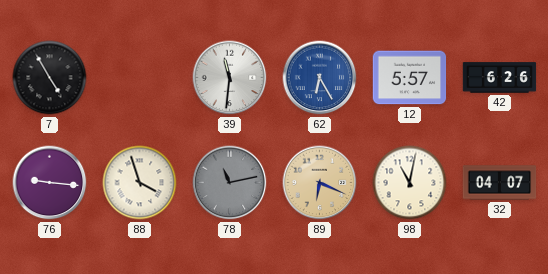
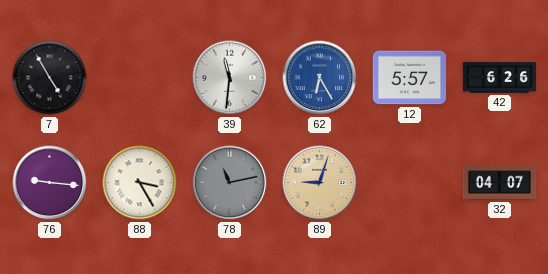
88: 3:57 -> 3:25
89: 6:19 -> 9:03
98: 11:02 -> none
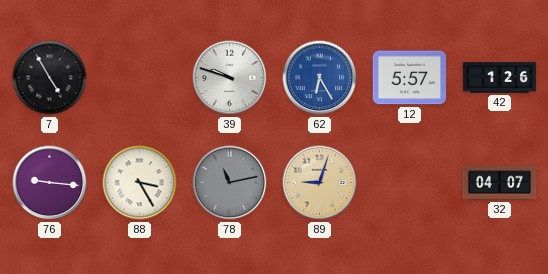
39: 11:31 -> 9:48
42: 6:26 -> 1:26
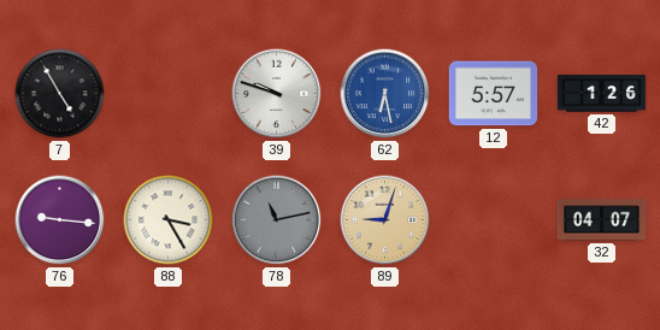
62: 6:25 -> 6:28
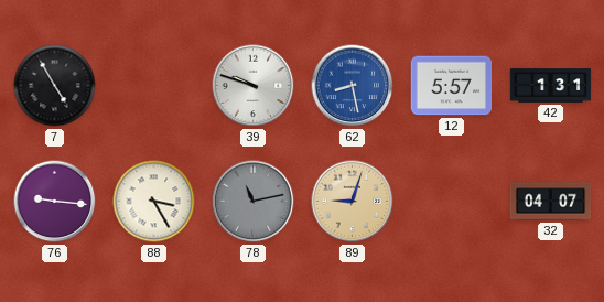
62: 6:28 -> 8:28
42: 1:26 -> 1:31
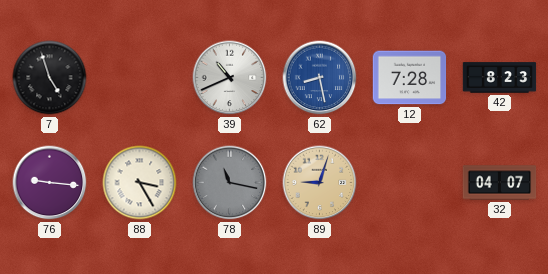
7: 4:55 -> 4:57
39: 9:48 -> 10:41
12: 5:57 -> 7:28
42: 1:31 -> 8:23
78: 11:13 -> 11:17
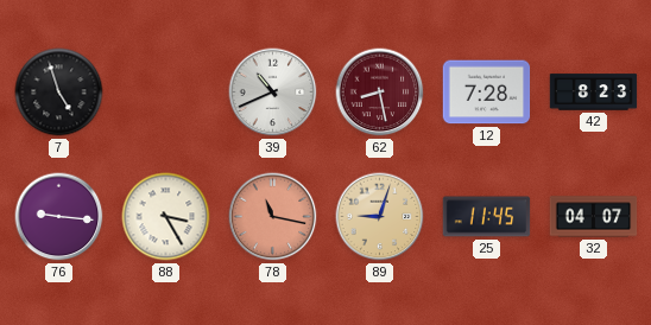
62 dial: blue -> burgundy
78 dial: grey -> salmon
25: none -> 11:45
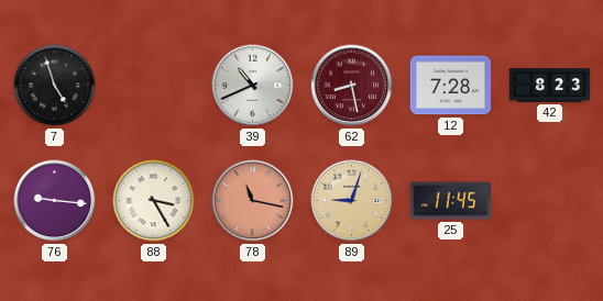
32: 04:07 -> none
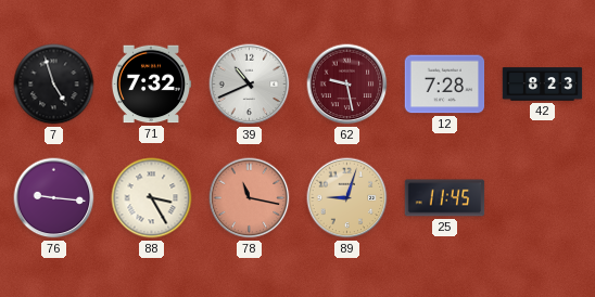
71: none -> 7:32
62: 8:28 -> 9:28
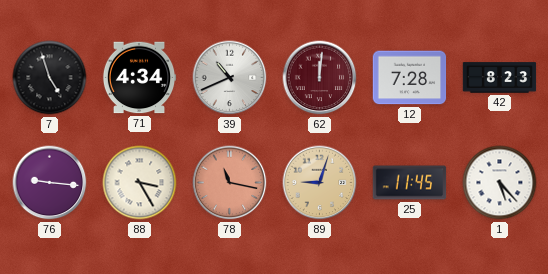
71: 7:32 -> 4:34
62: 9:28 -> 12:01
1: none -> 5:23
